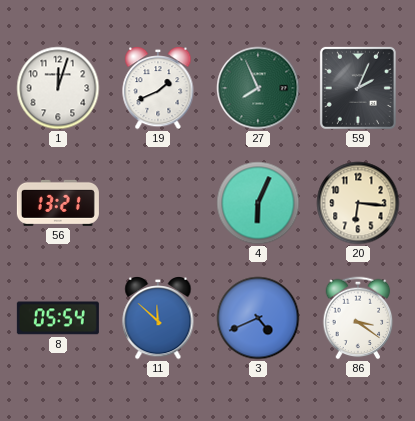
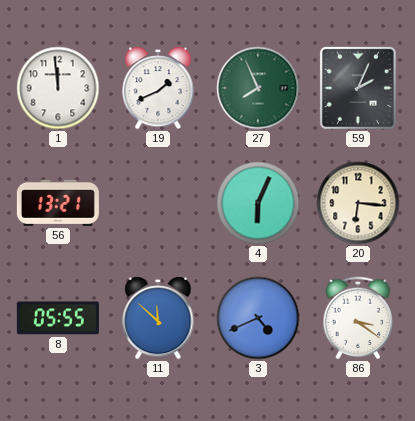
1: 12:03 -> 11:59
8: 05:54 -> 05:55
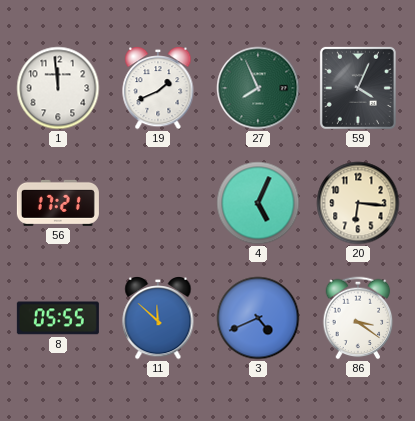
59: 2:04 -> 4:04
56: 13:21 -> 17:21
4: 6:04 -> 5:04
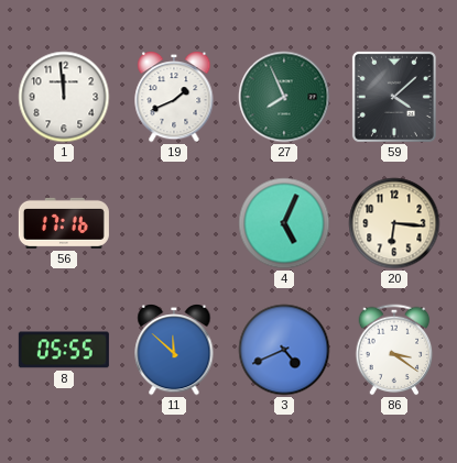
59: 4:04 -> 4:08
56: 17:21 -> 17:16
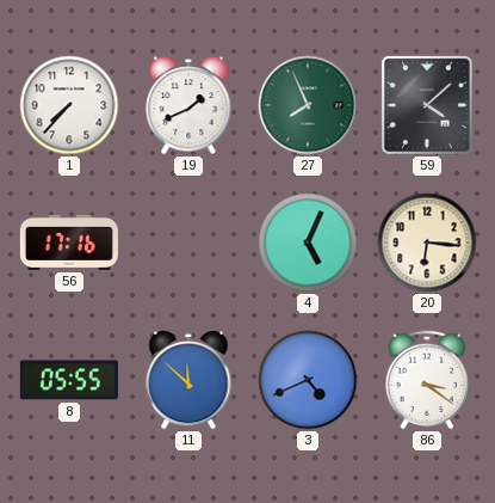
1: 11:59 -> 7:37
